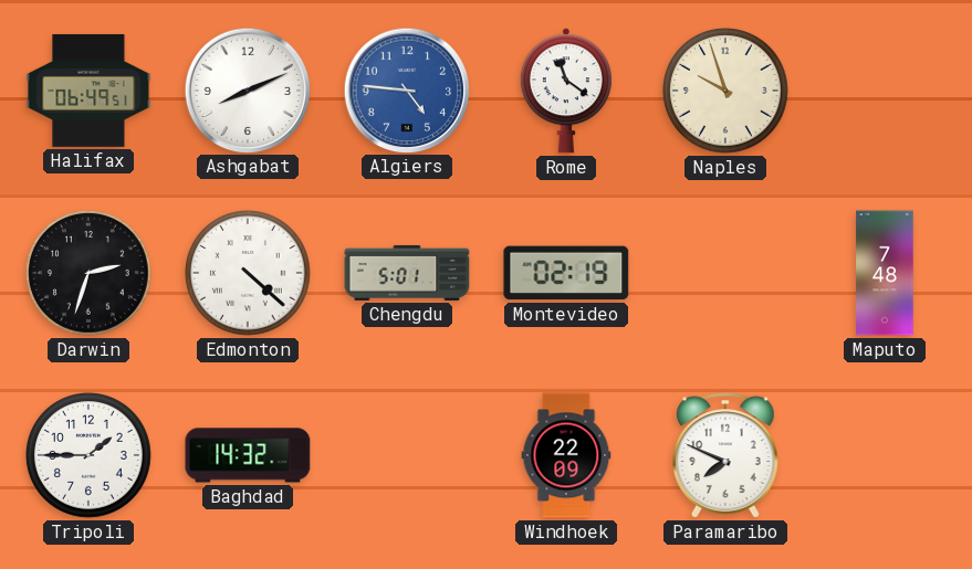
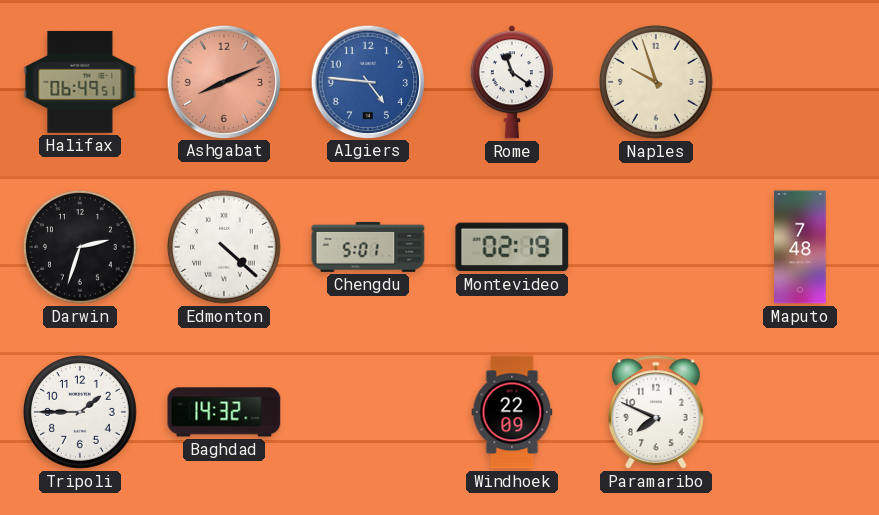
Ashgabat dial: white -> salmon
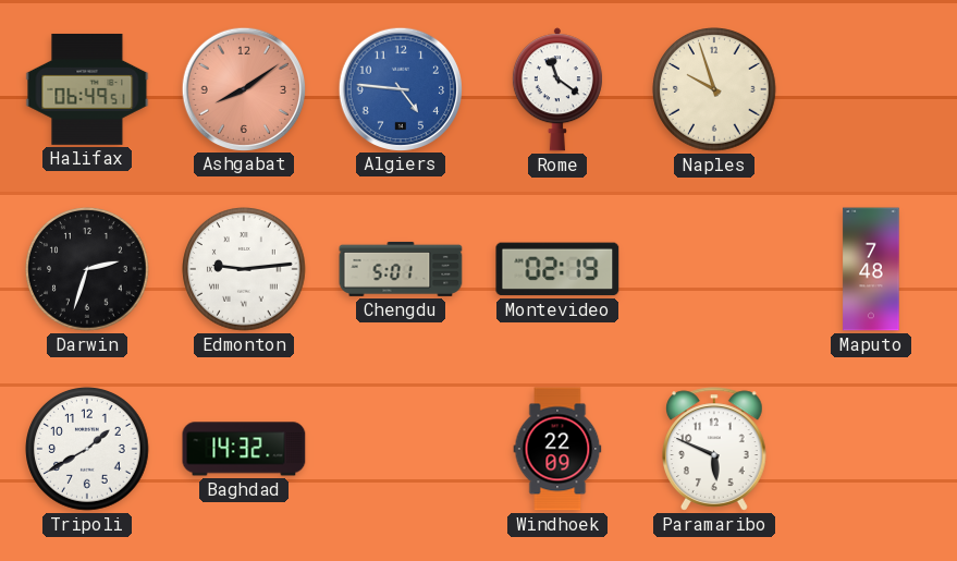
Ashgabat: 8:11 -> 8:09
Edmonton: 4:22 -> 9:14
Tripoli: 1:45 -> 1:40
Paramaribo: 7:49 -> 5:49
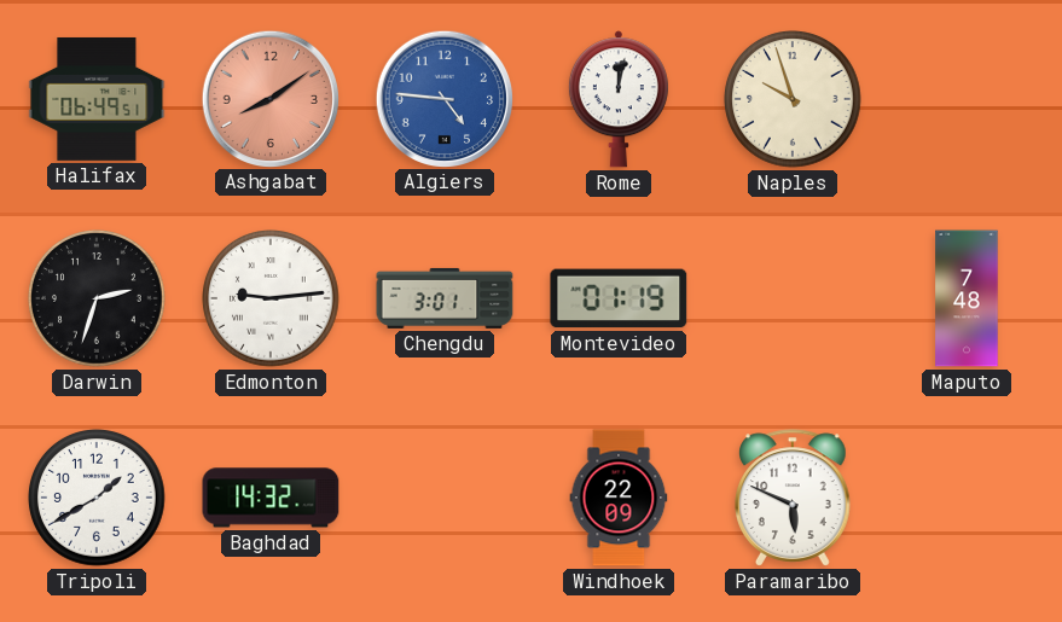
Rome: 11:21 -> 12:02
Chengdu: 5:01 -> 3:01
Montevideo: 02:19 -> 01:19
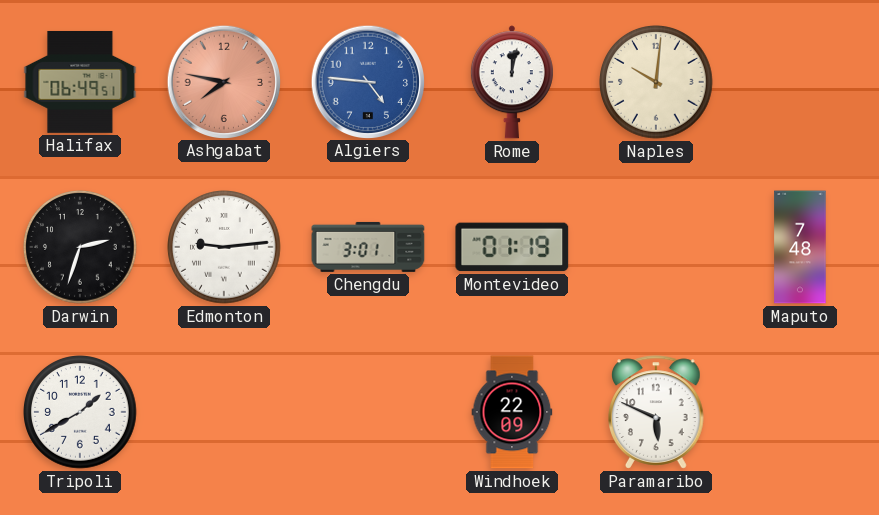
Ashgabat: 8:09 -> 7:47
Naples: 9:57 -> 10:01
Baghdad: 14:32 -> none
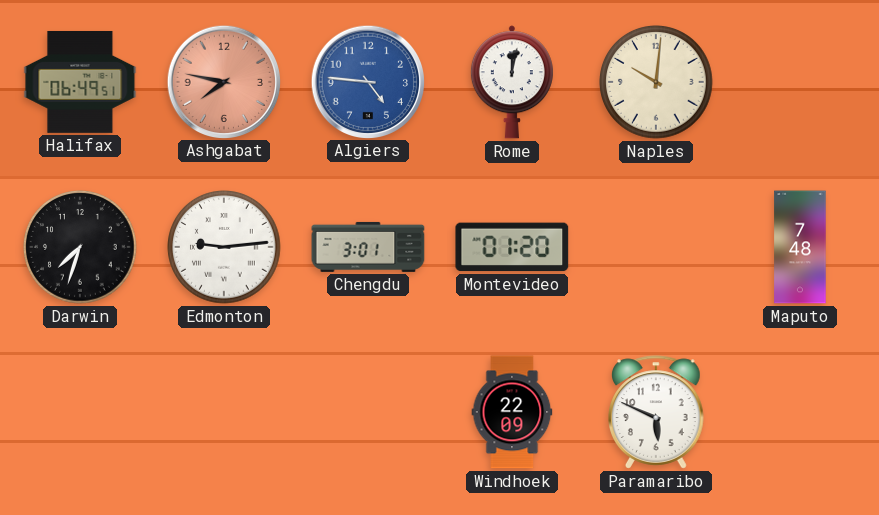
Darwin: 2:33 -> 7:33
Montevideo: 01:19 -> 01:20
Tripoli: 1:40 -> none
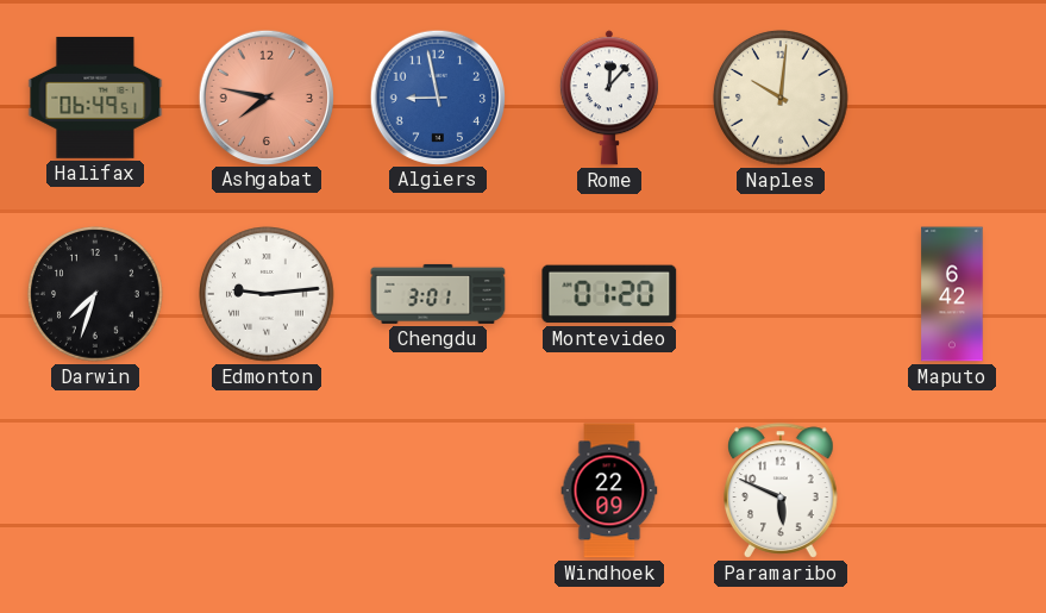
Algiers: 4:46 -> 8:58
Rome: 12:02 -> 12:07
Maputo: 7:48 -> 6:42
